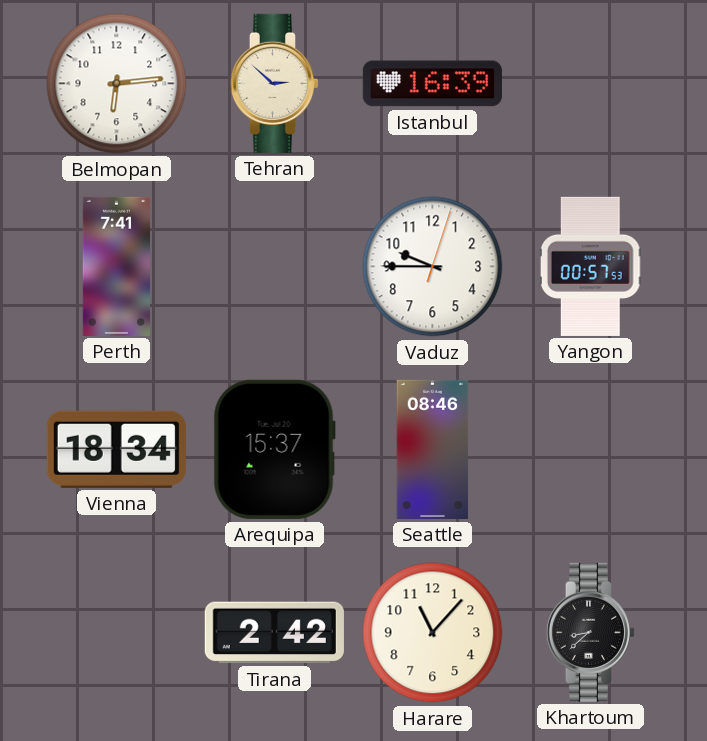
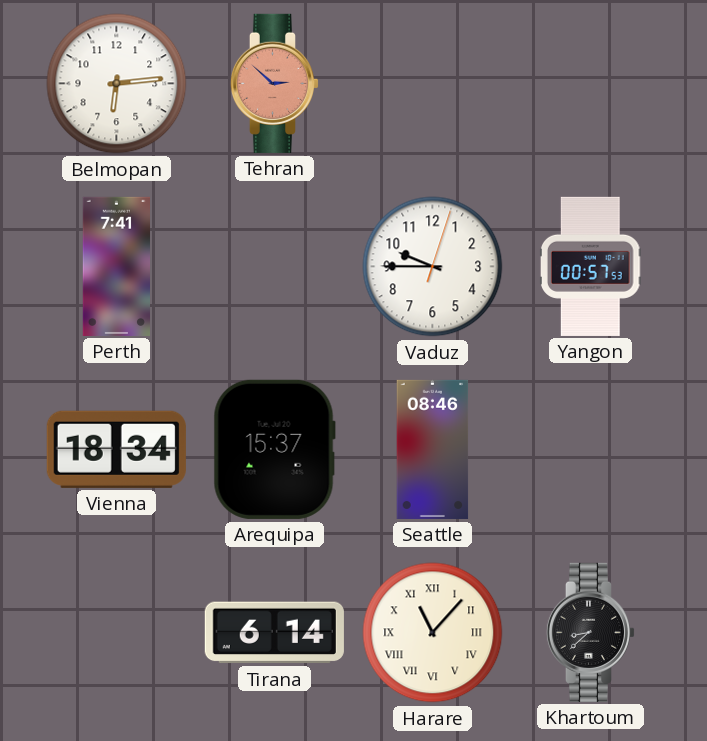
Tehran dial: cream -> salmon
Istanbul: 16:39 -> none
Tirana: 2:42 -> 6:14
Harare numerals: Arabic -> Roman
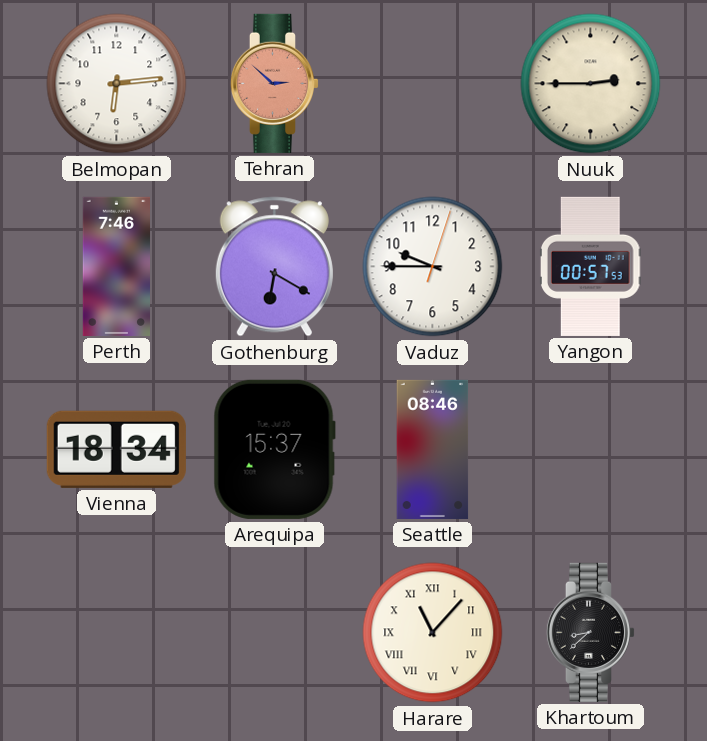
Nuuk: none -> 2:45
Perth: 7:41 -> 7:46
Gothenburg: none -> 6:20
Tirana: 6:14 -> none
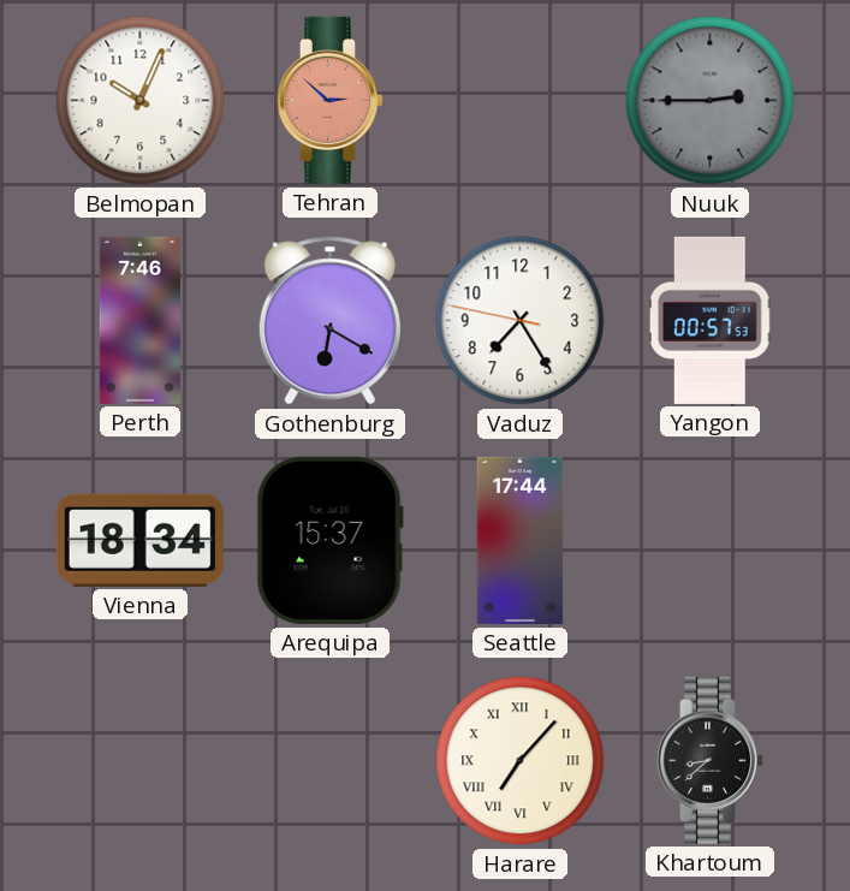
Belmopan: 6:14 -> 10:04
Nuuk dial: cream -> grey
Vaduz: 9:45 -> 7:24
Seattle: 08:46 -> 17:44
Harare: 11:07 -> 7:07
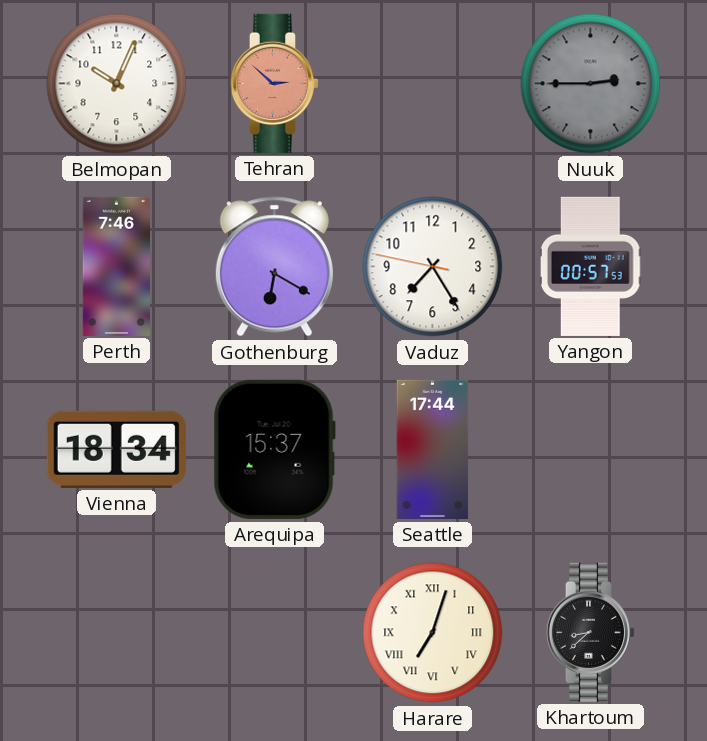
Harare: 7:07 -> 7:03
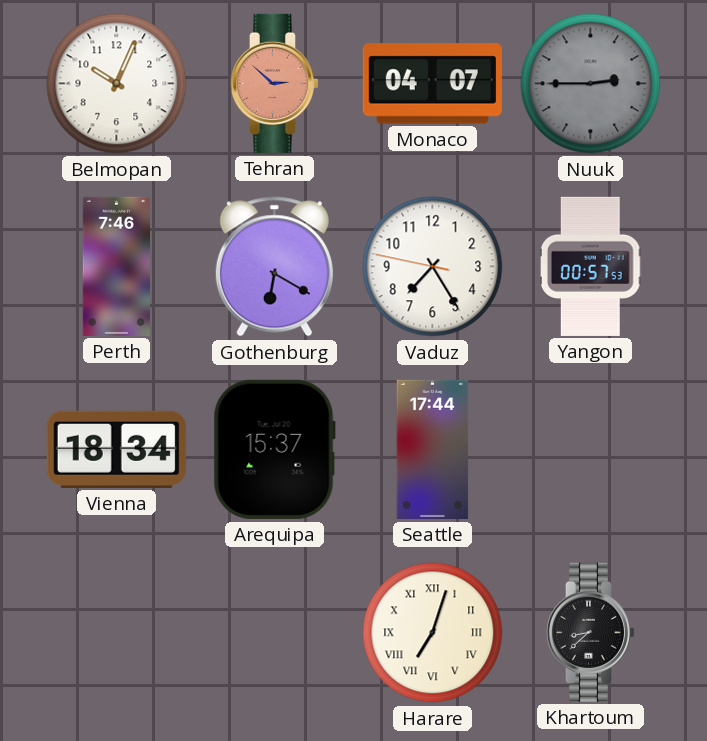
Monaco: none -> 04:07
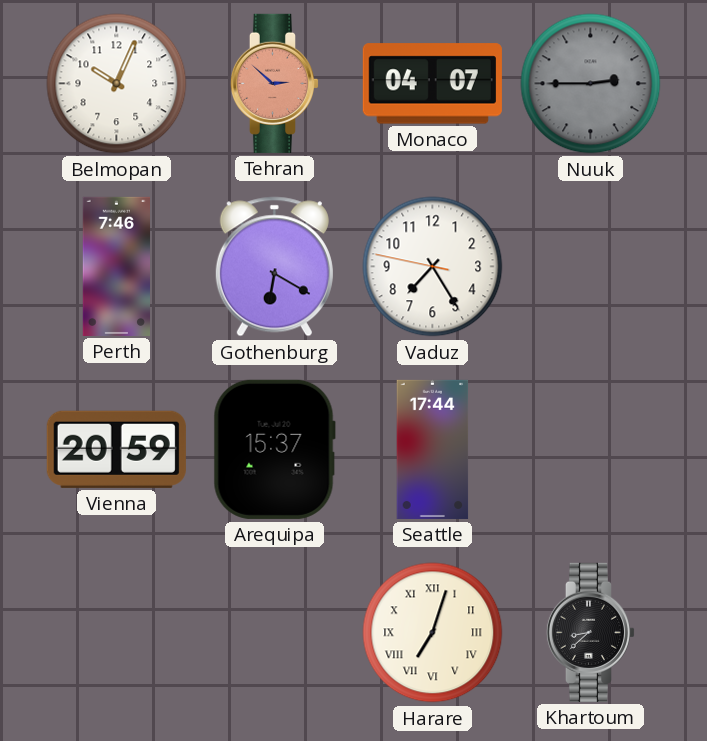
Yangon: 00:57 -> none
Vienna: 18:34 -> 20:59
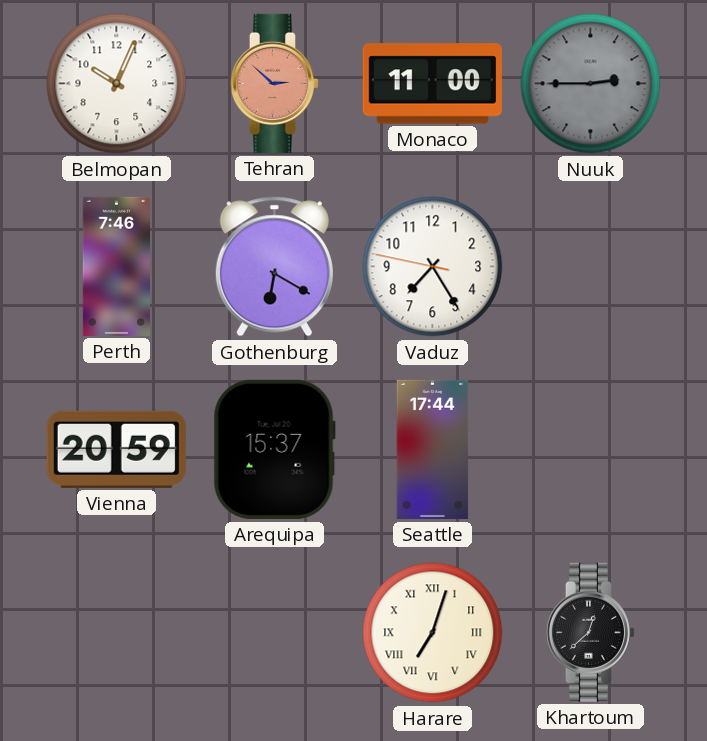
Monaco: 04:07 -> 11:00
Khartoum: 8:38 -> 12:38
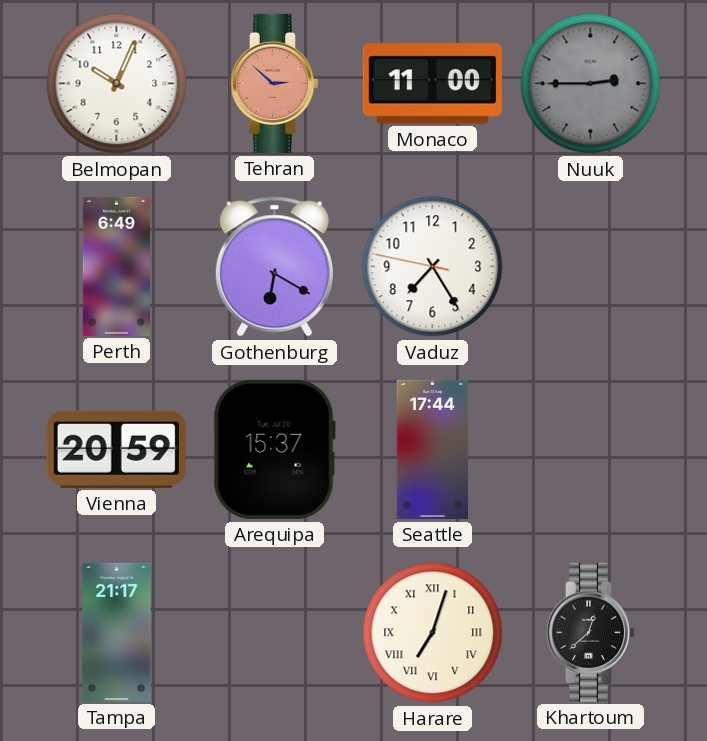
Perth: 7:46 -> 6:49
Tampa: none -> 21:17
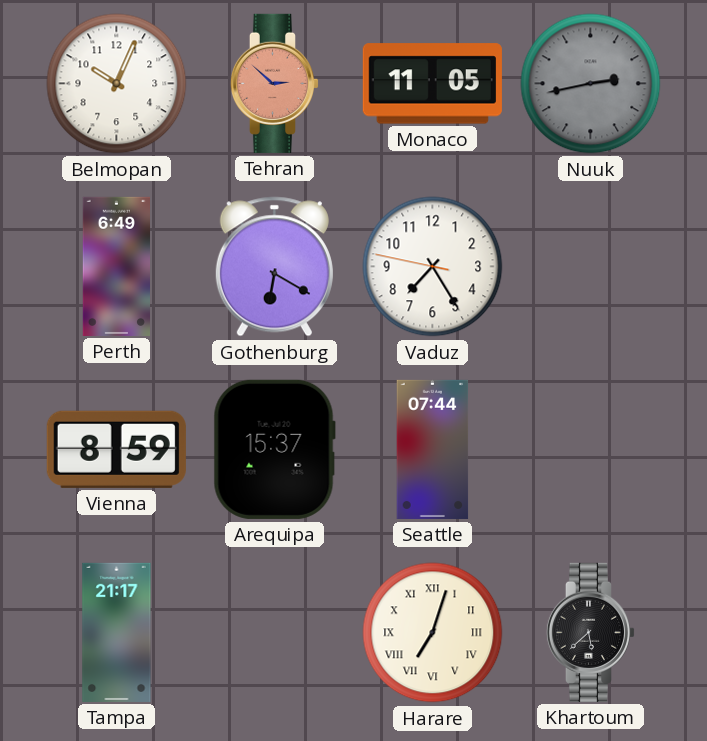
Monaco: 11:00 -> 11:05
Nuuk: 2:45 -> 2:43
Vienna: 20:59 -> 8:59
Seattle: 17:44 -> 07:44
Khartoum: 12:38 -> 5:38
